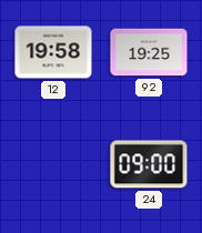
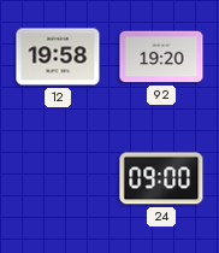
92: 19:25 -> 19:20
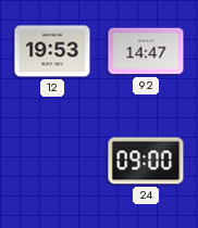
12: 19:58 -> 19:53
92: 19:20 -> 14:47
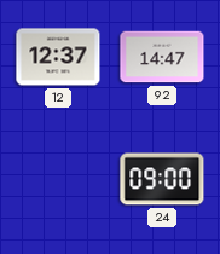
12: 19:53 -> 12:37
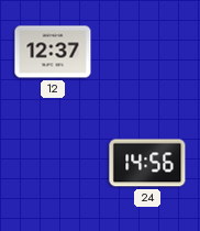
92: 14:47 -> none
24: 09:00 -> 14:56
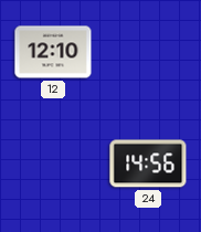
12: 12:37 -> 12:10
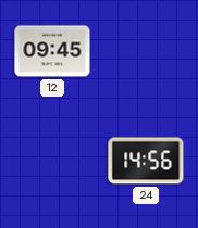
12: 12:10 -> 09:45
